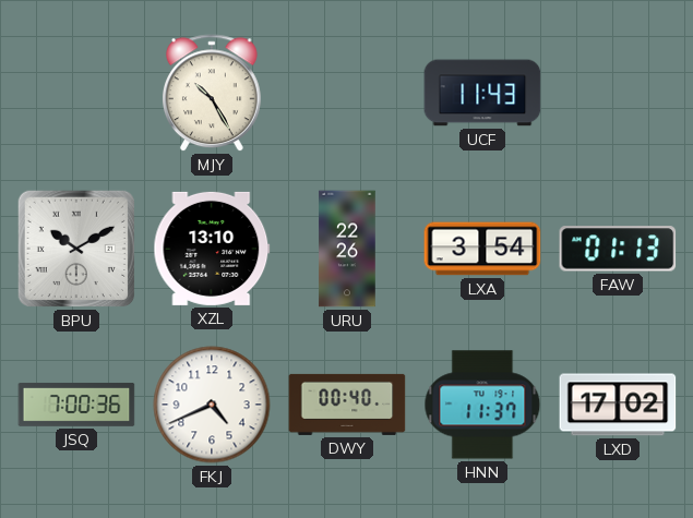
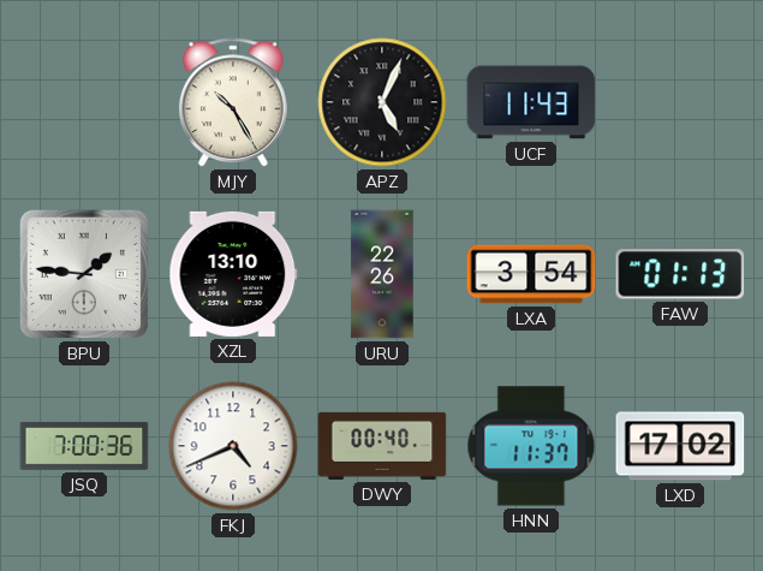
APZ: none -> 5:04
BPU: 10:10 -> 1:46
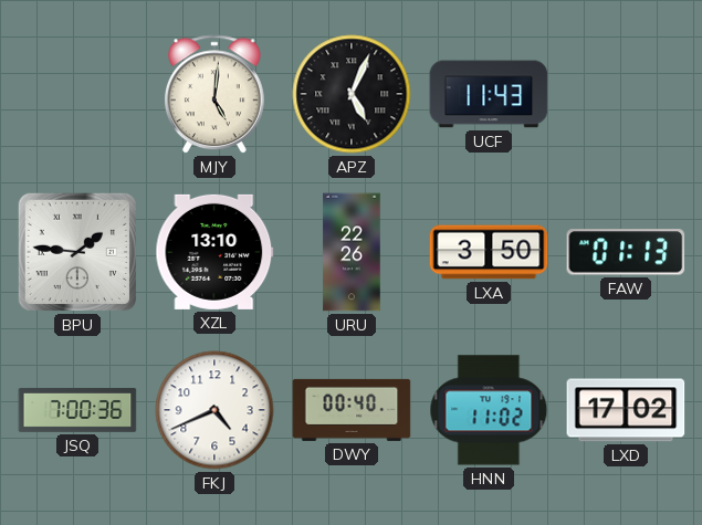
MJY: 10:25 -> 5:01
LXA: 3:54 -> 3:50
HNN: 11:37 -> 11:02
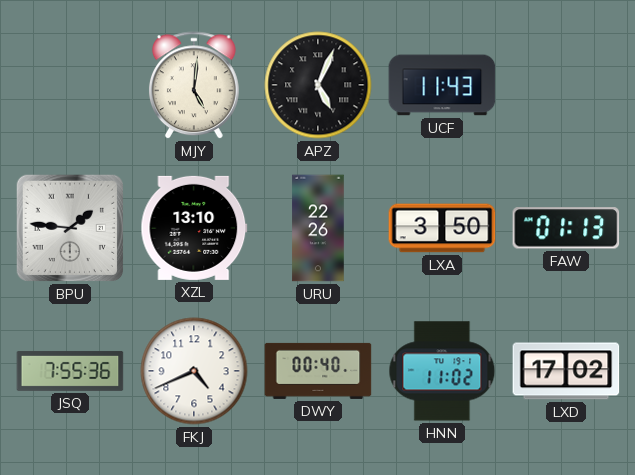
JSQ: 7:00 -> 7:55
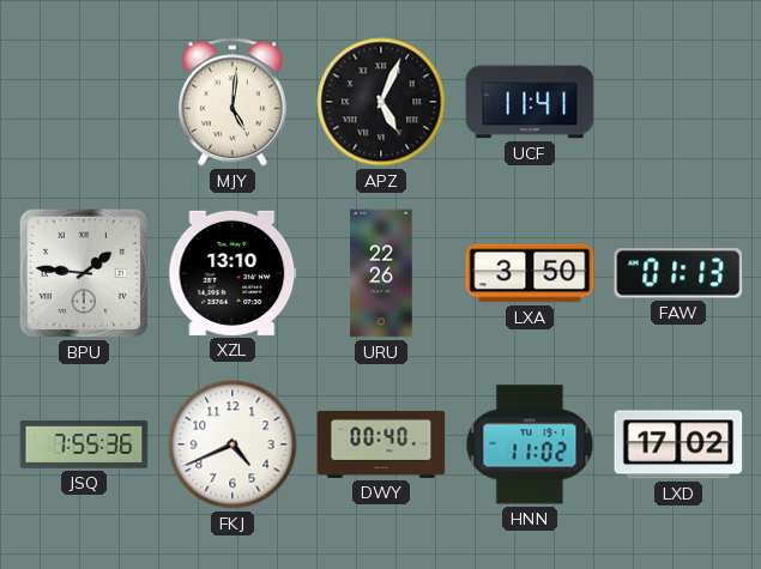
UCF: 11:43 -> 11:41
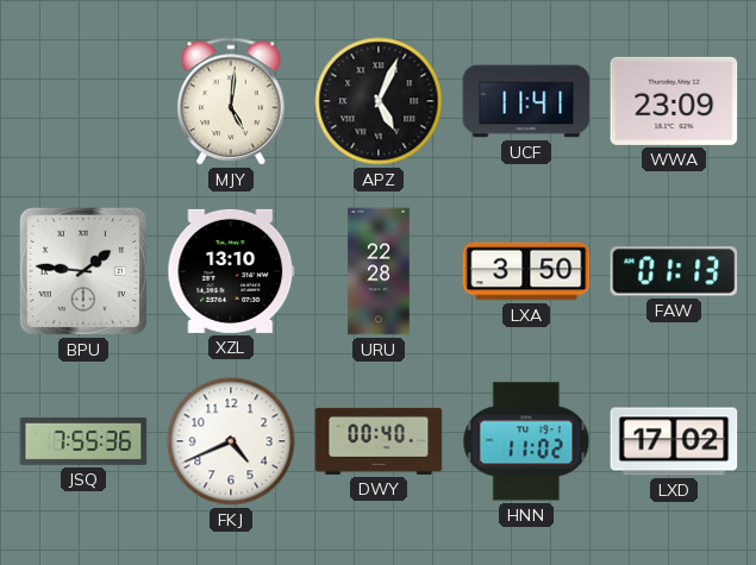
WWA: none -> 23:09
URU: 22:26 -> 22:28
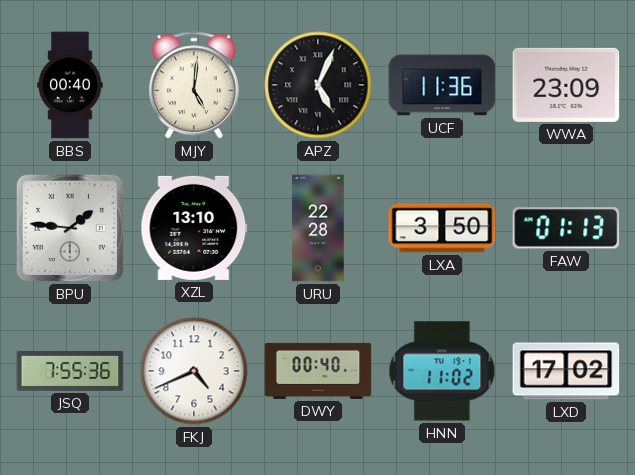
BBS: none -> 00:40
UCF: 11:41 -> 11:36
